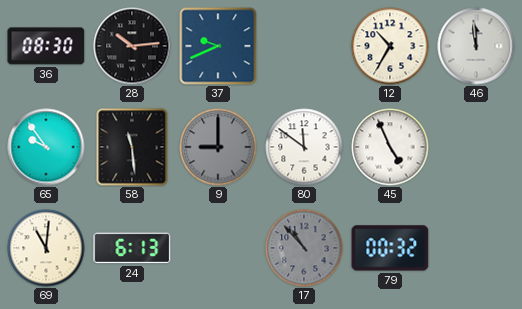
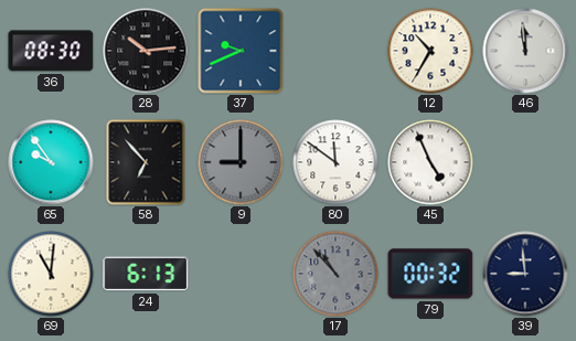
58: 11:29 -> 6:53
39: none -> 8:59
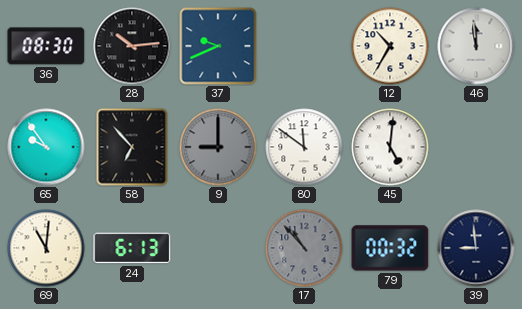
45: 4:56 -> 5:01
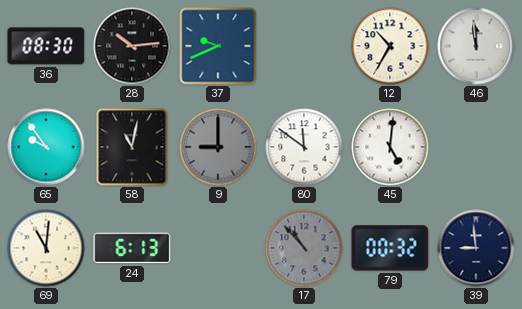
58: 6:53 -> 11:02
